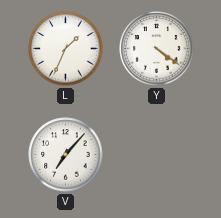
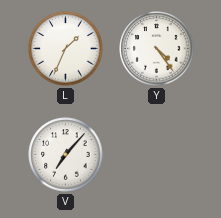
Y: 4:21 -> 4:24
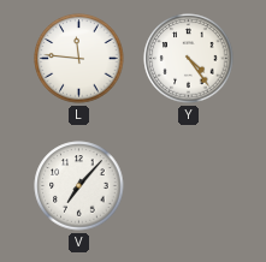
L: 1:34 -> 11:46
